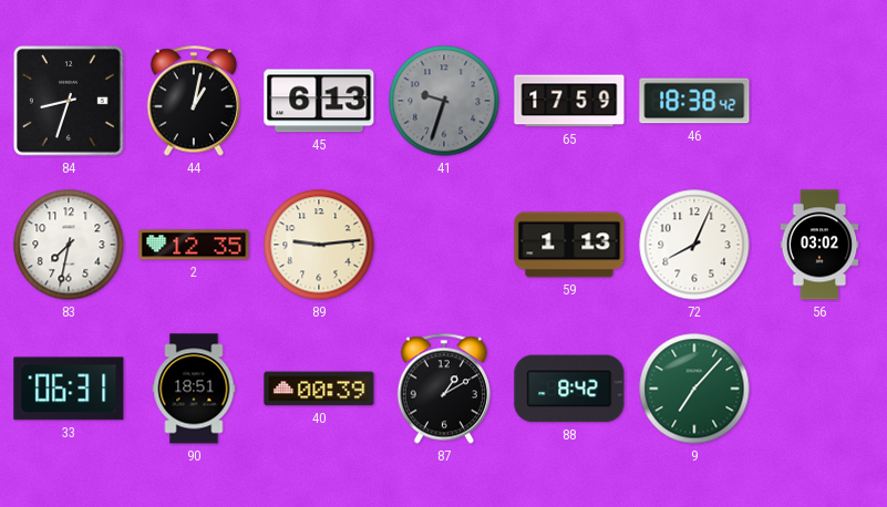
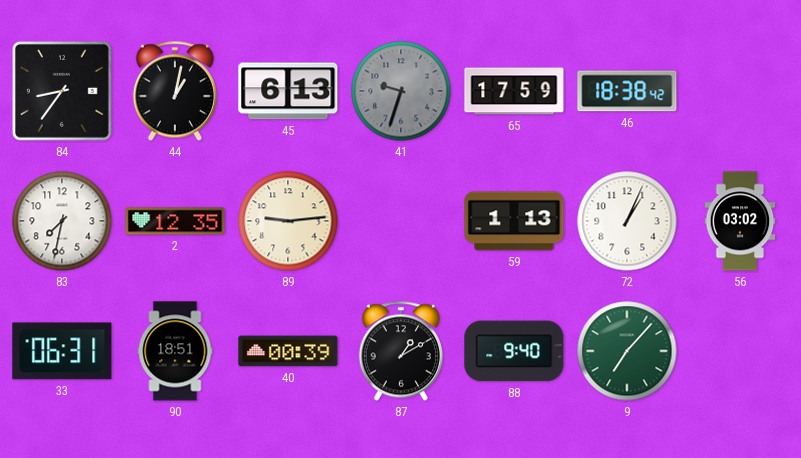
84: 8:33 -> 8:36
72: 8:04 -> 1:04
88: 8:42 -> 9:40
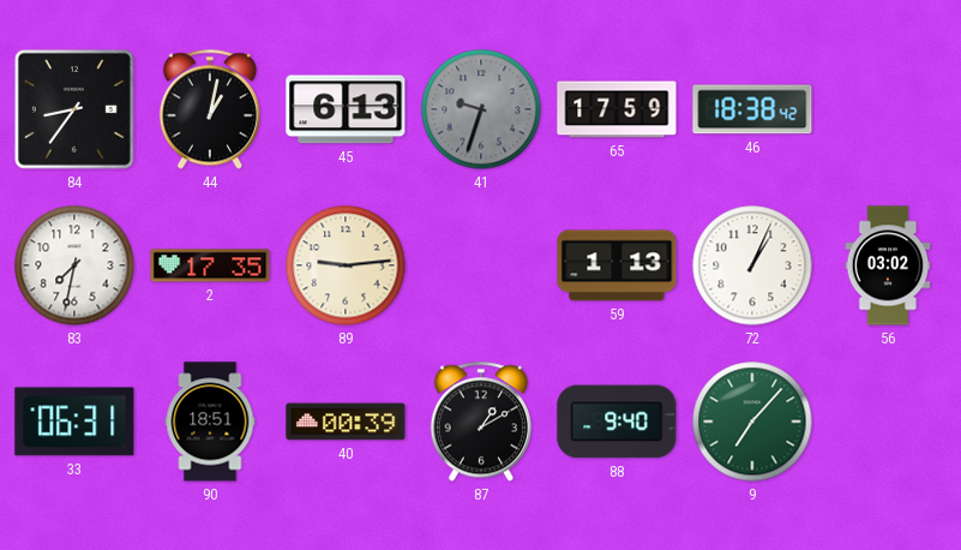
2: 12:35 -> 17:35
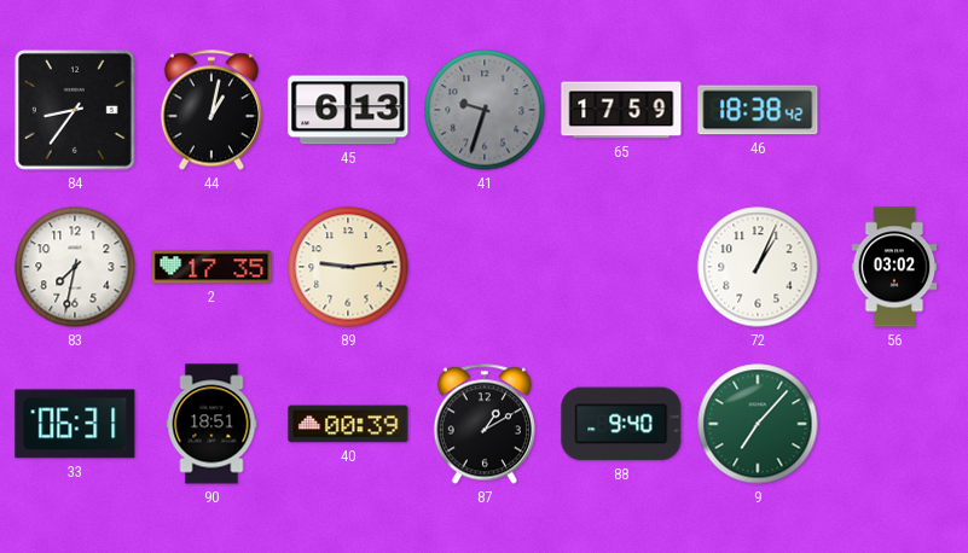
59: 1:13 -> none
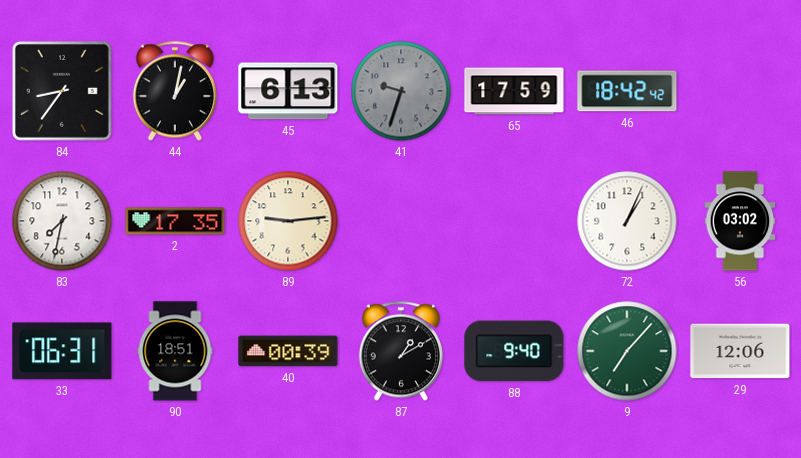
46: 18:38 -> 18:42
29: none -> 12:06
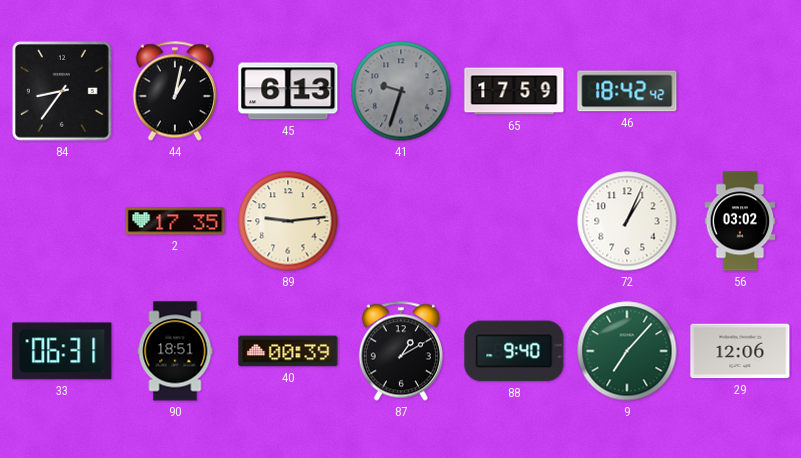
83: 7:32 -> none
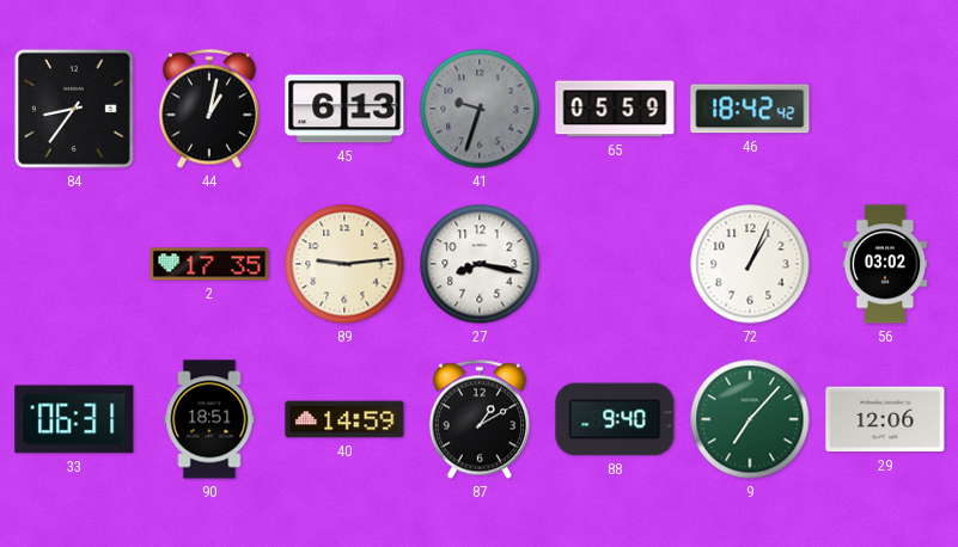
65: 17:59 -> 05:59
27: none -> 8:17
40: 00:39 -> 14:59
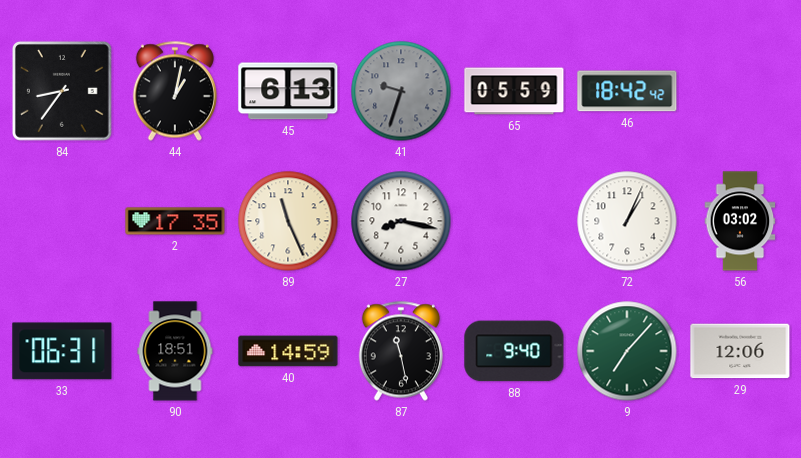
89: 9:14 -> 11:26
87: 1:10 -> 11:28
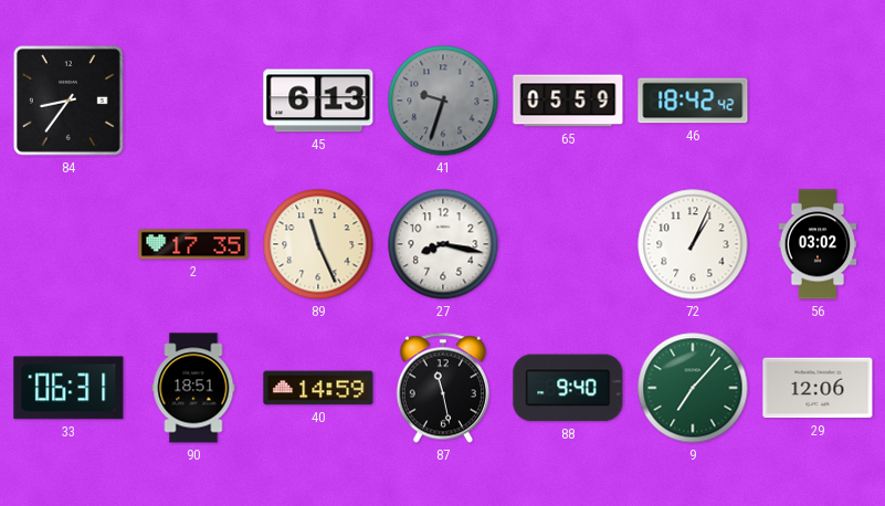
44: 1:02 -> none
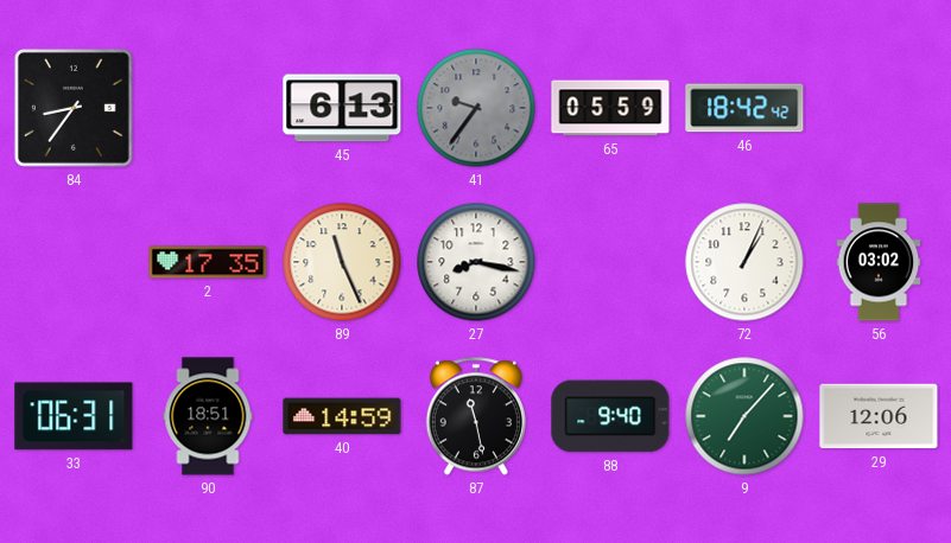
41: 9:33 -> 9:36
